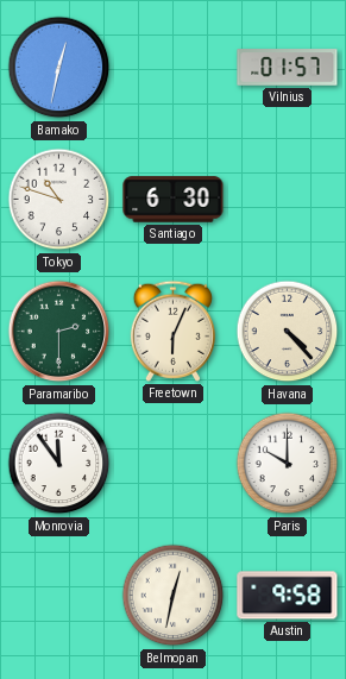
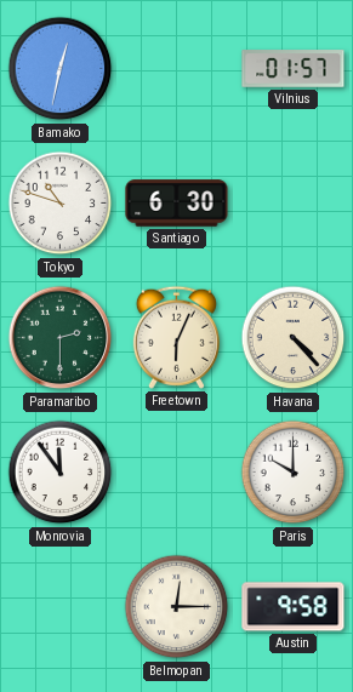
Belmopan: 12:32 -> 12:15
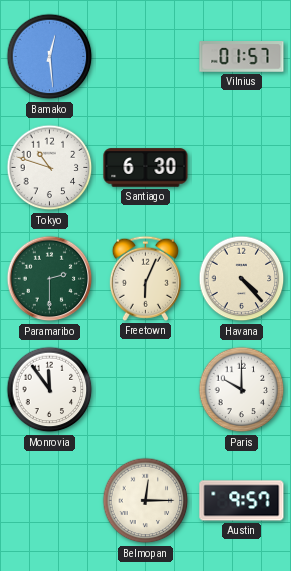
Bamako: 12:32 -> 12:29
Austin: 9:58 -> 9:57
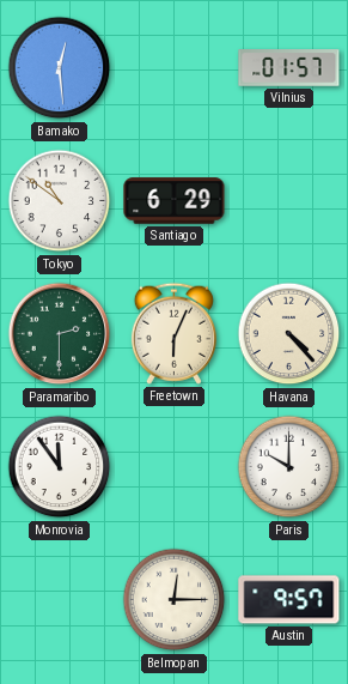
Tokyo: 10:48 -> 10:51
Santiago: 6:30 -> 6:29
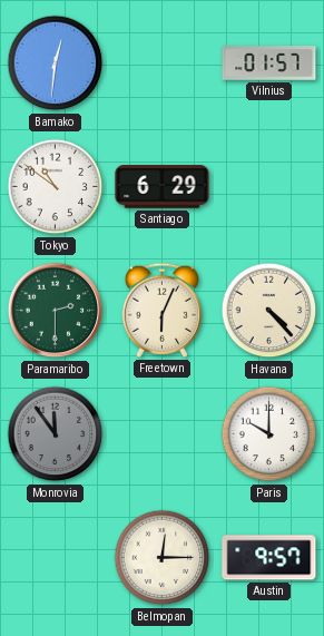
Bamako: 12:29 -> 12:31
Monrovia dial: white -> grey
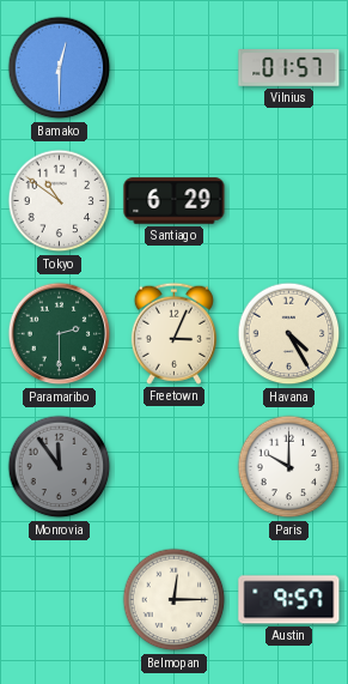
Bamako: 12:31 -> 12:30
Freetown: 6:04 -> 3:04
Havana: 4:23 -> 4:25
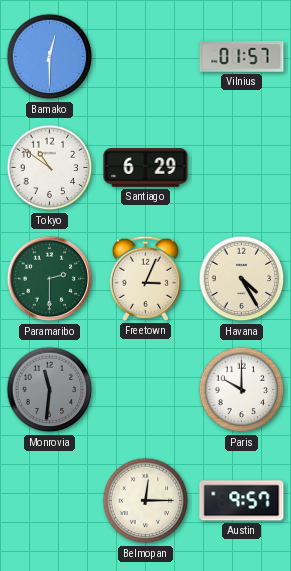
Monrovia: 11:54 -> 11:31
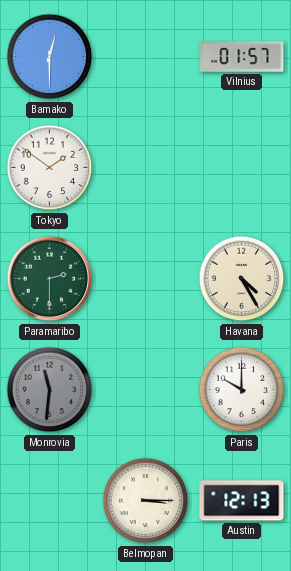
Tokyo: 10:51 -> 1:51
Santiago: 6:29 -> none
Freetown: 3:04 -> none
Belmopan: 12:15 -> 3:15
Austin: 9:57 -> 12:13
